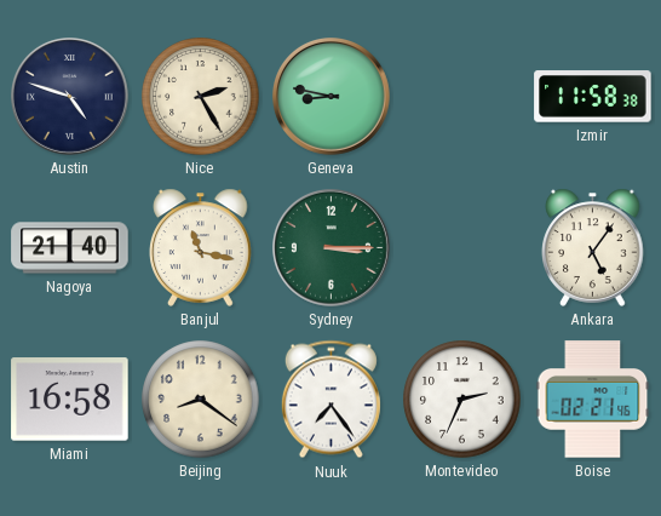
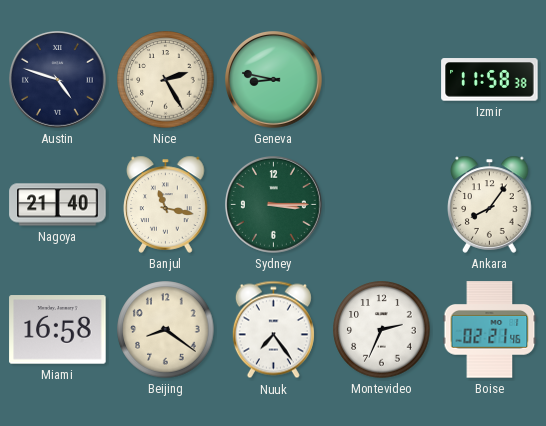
Ankara: 5:06 -> 8:06
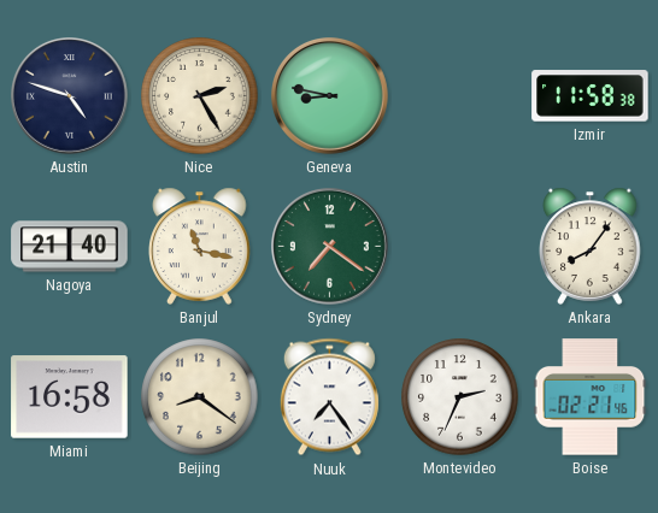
Sydney: 3:15 -> 7:21
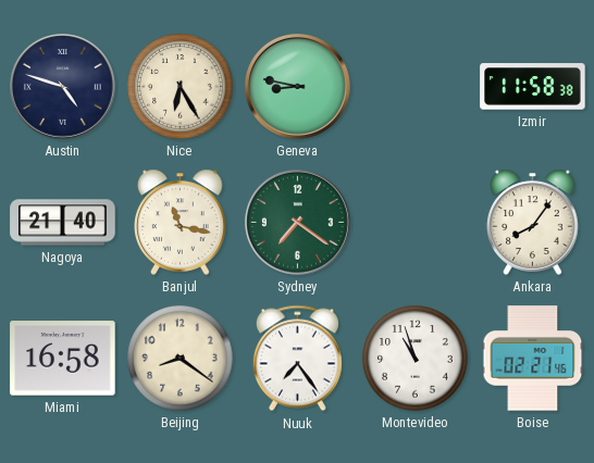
Nice: 2:25 -> 6:25
Montevideo: 2:34 -> 10:57
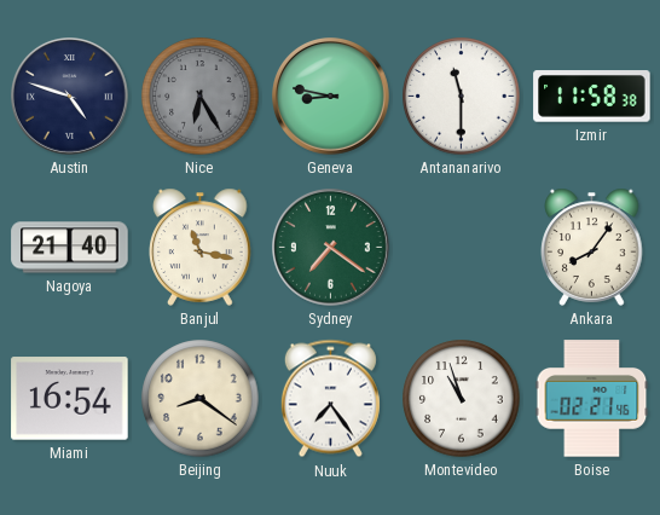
Nice dial: cream -> grey
Antananarivo: none -> 11:30
Miami: 16:58 -> 16:54
